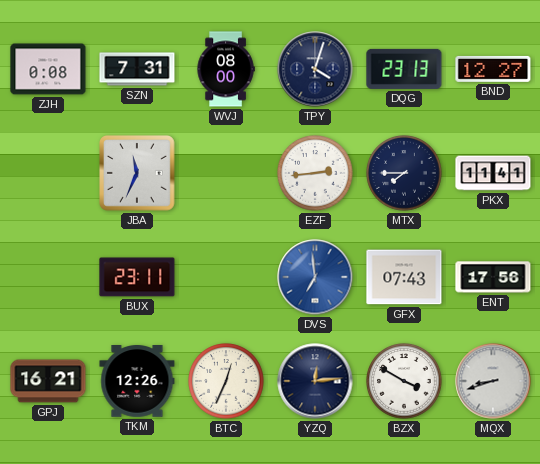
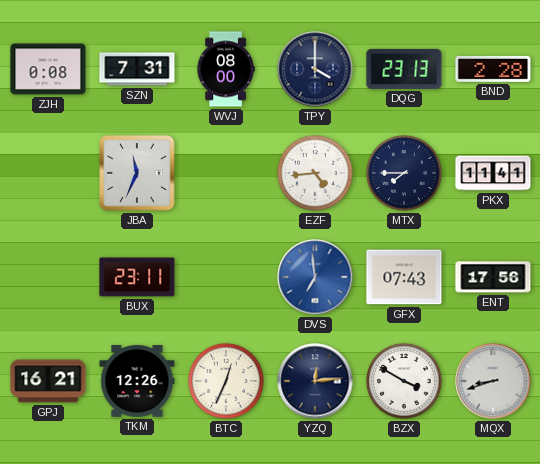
TPY: 4:03 -> 4:00
BND: 12:27 -> 2:28
EZF: 2:44 -> 4:44
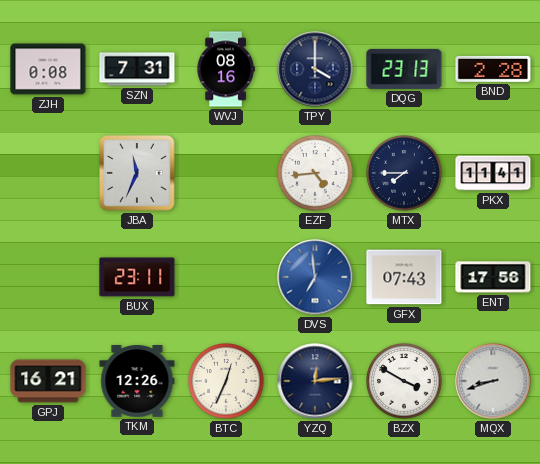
WVJ: 08:00 -> 08:16
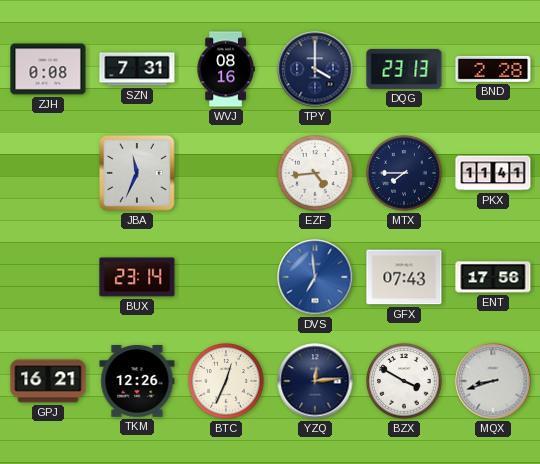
BUX: 23:11 -> 23:14
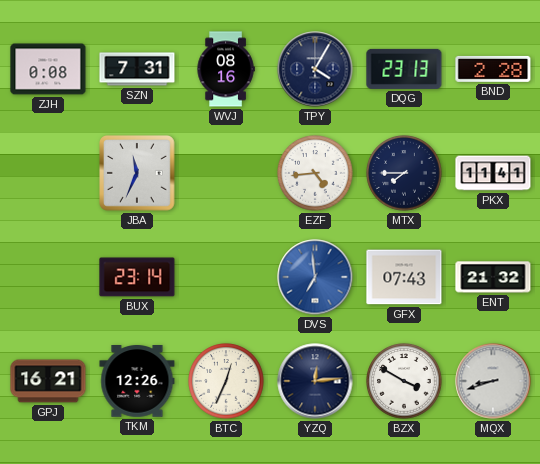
TPY: 4:00 -> 4:05
ENT: 17:56 -> 21:32
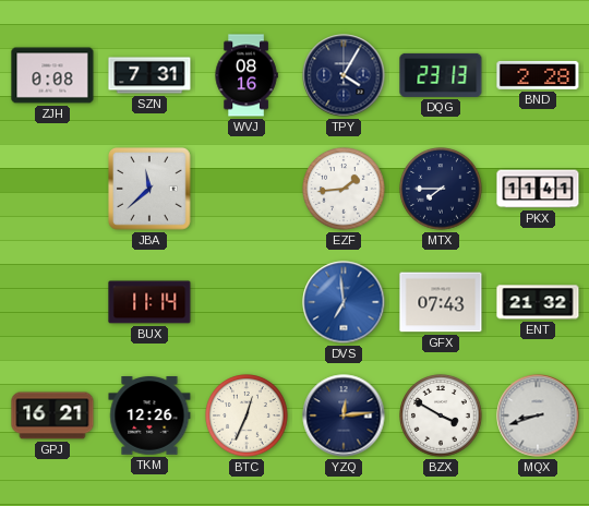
JBA: 11:34 -> 11:38
EZF: 4:44 -> 1:44
BUX: 23:14 -> 11:14
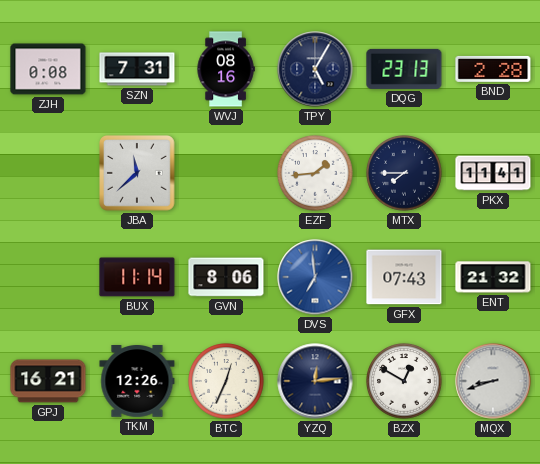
TPY: 4:05 -> 5:05
GVN: none -> 8:06
BZX: 3:50 -> 12:50
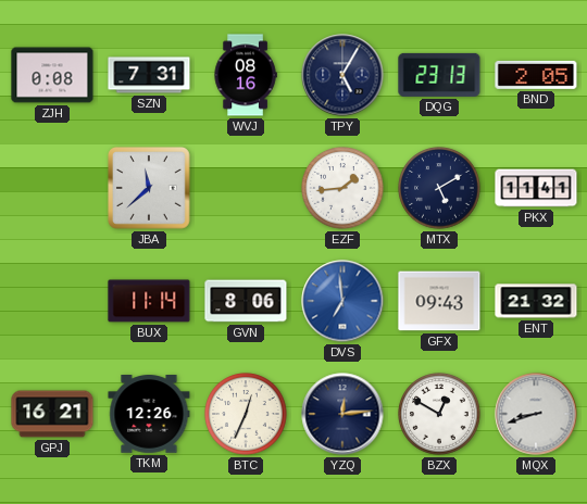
BND: 2:28 -> 2:05
MTX: 7:45 -> 5:10
GFX: 07:43 -> 09:43
